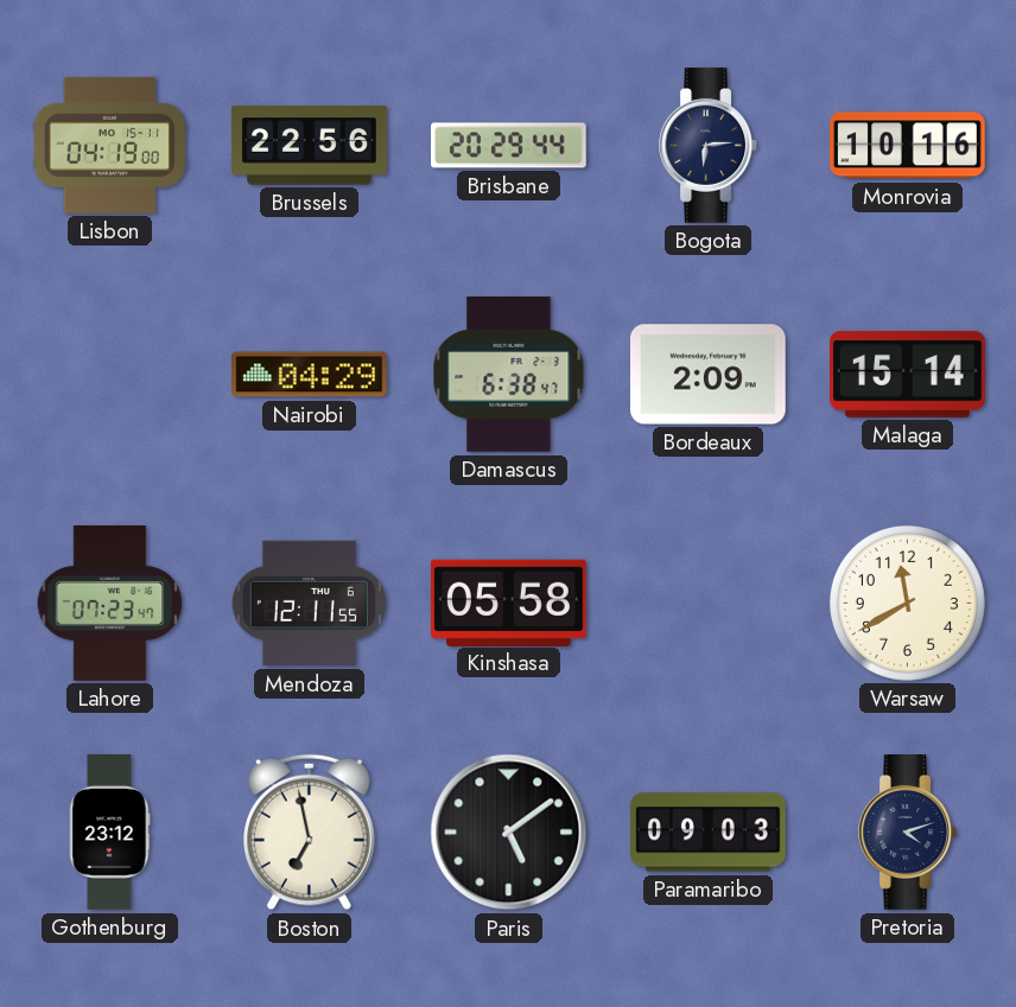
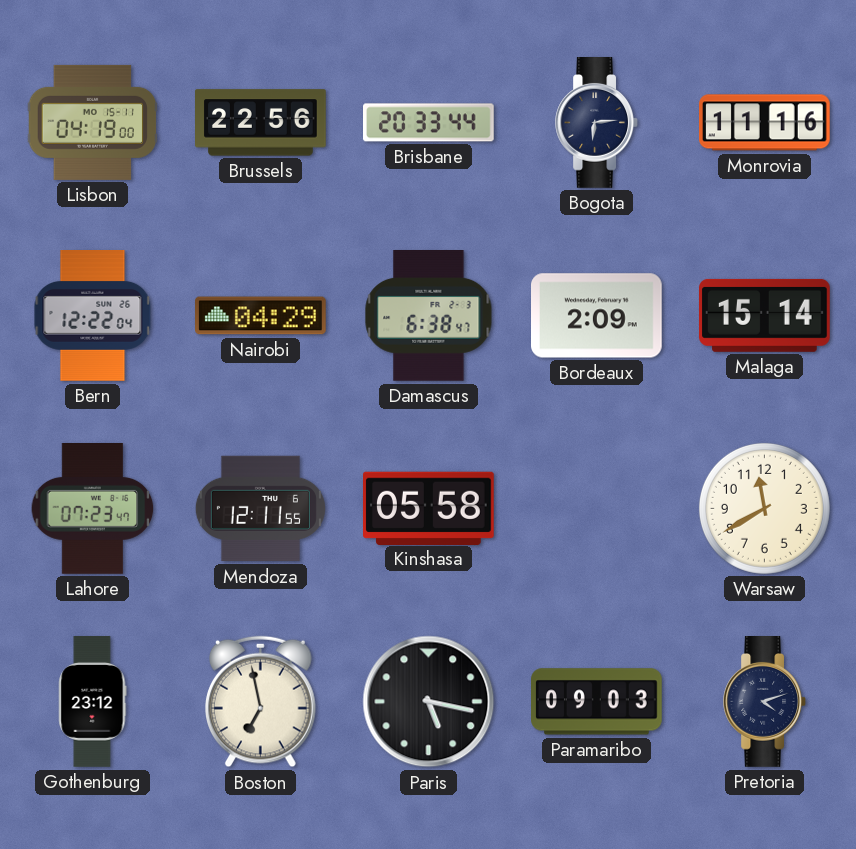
Brisbane: 20:29 -> 20:33
Monrovia: 10:16 -> 11:16
Bern: none -> 12:22
Paris: 5:09 -> 5:17
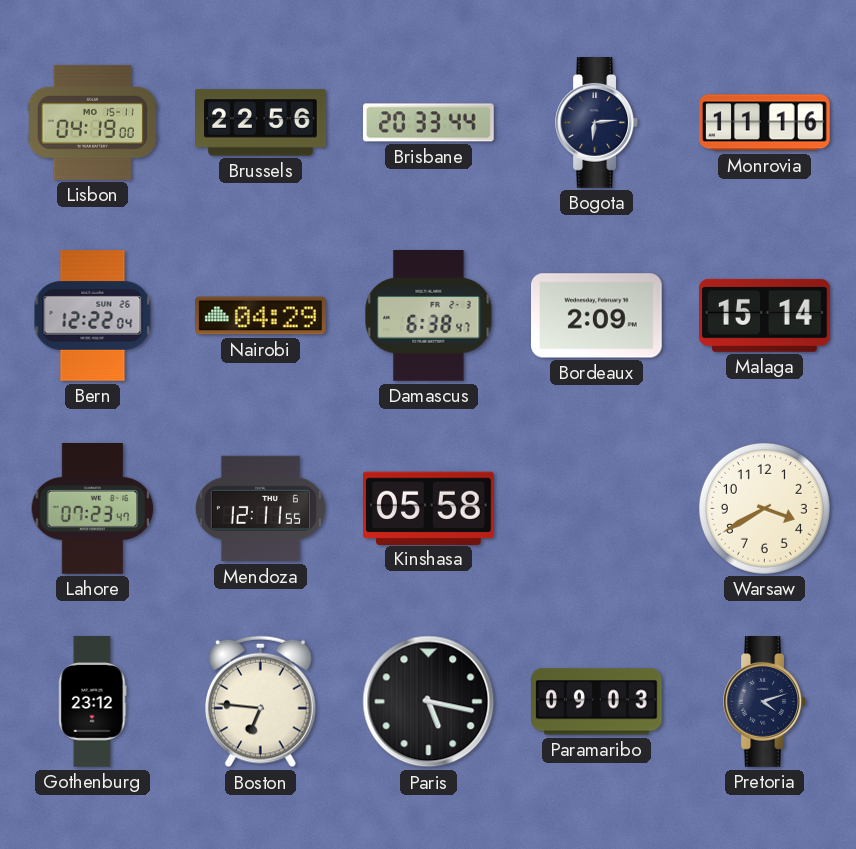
Warsaw: 11:40 -> 3:40
Boston: 6:58 -> 6:46
